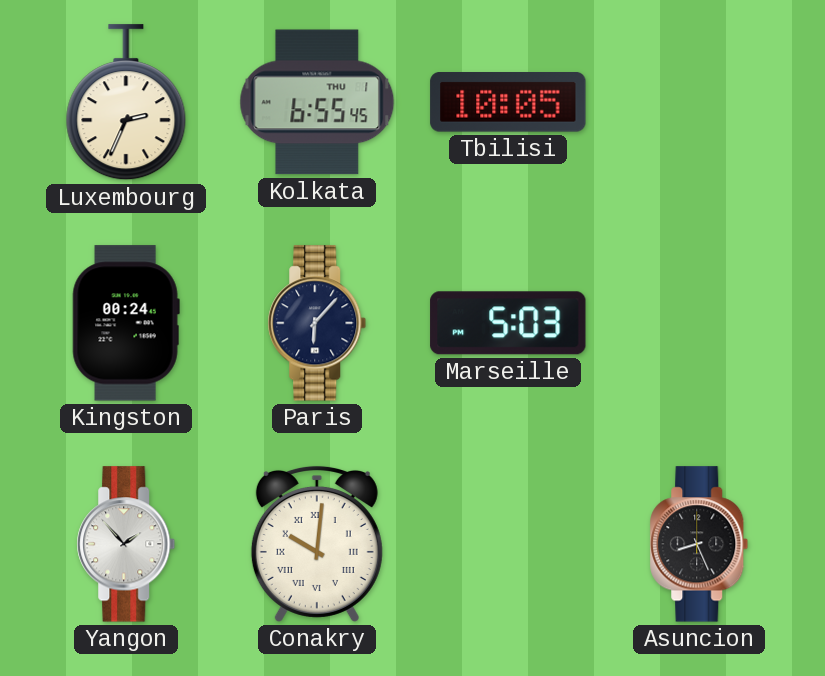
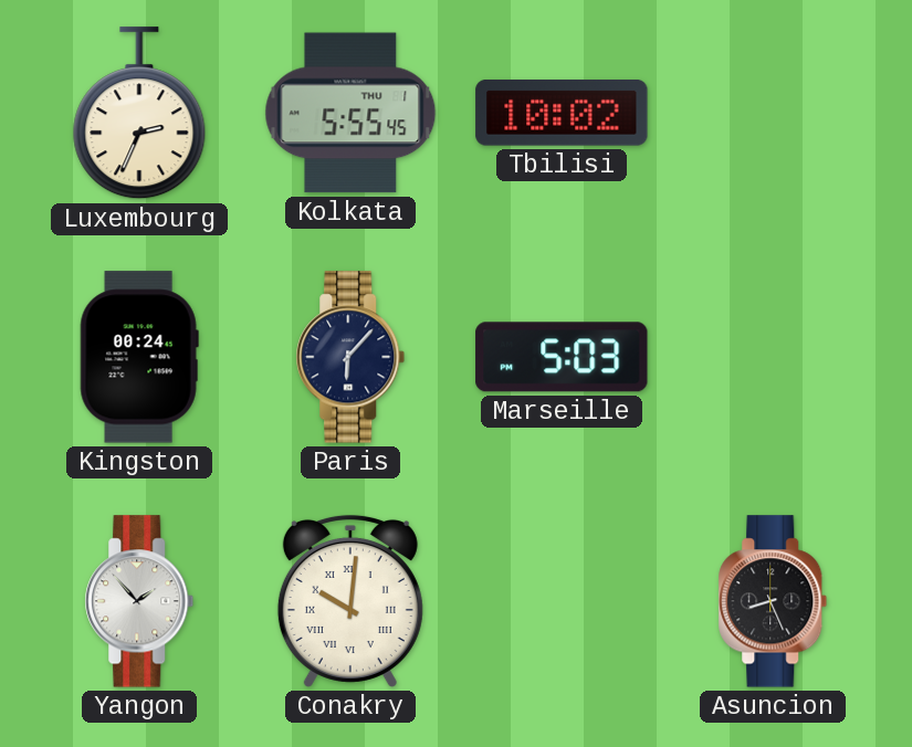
Kolkata: 6:55 -> 5:55
Tbilisi: 10:05 -> 10:02
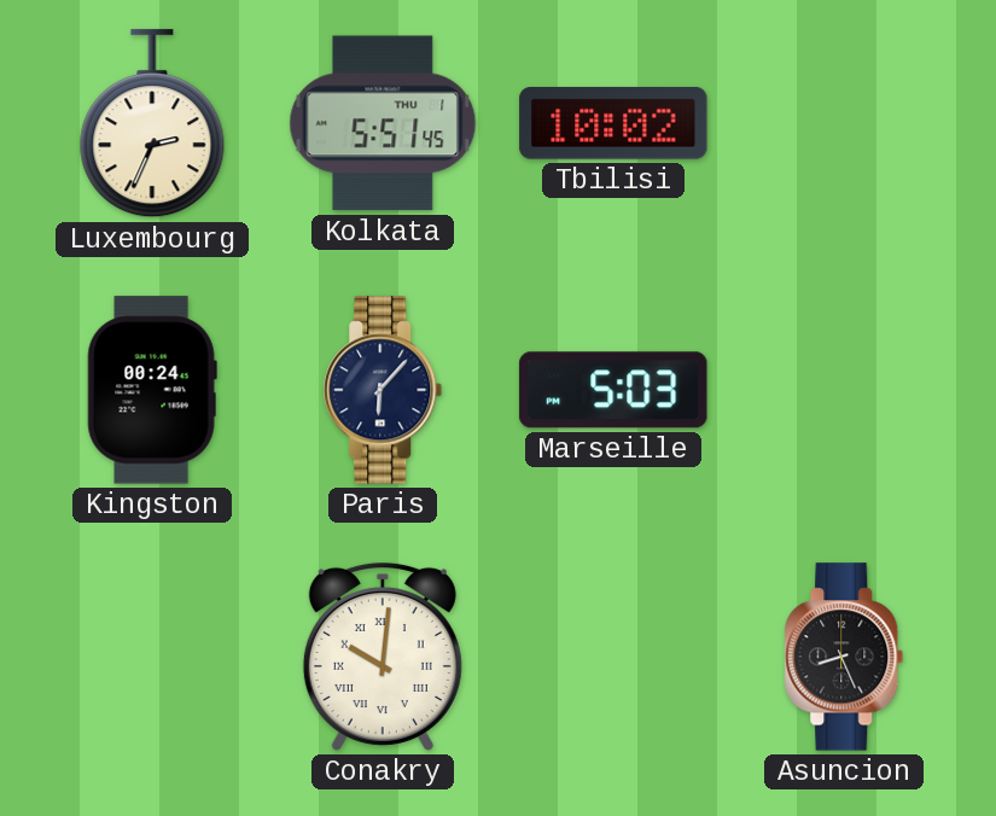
Kolkata: 5:55 -> 5:51
Yangon: 1:53 -> none
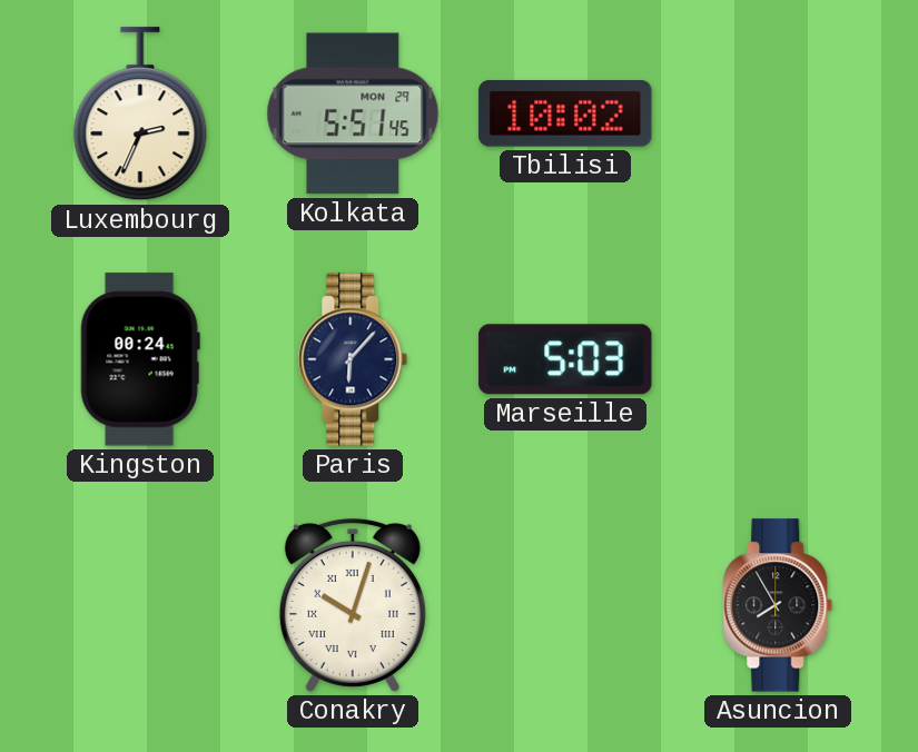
Kolkata date: THU 1 -> MON 29
Conakry: 10:01 -> 10:03
Asuncion: 8:26 -> 7:55
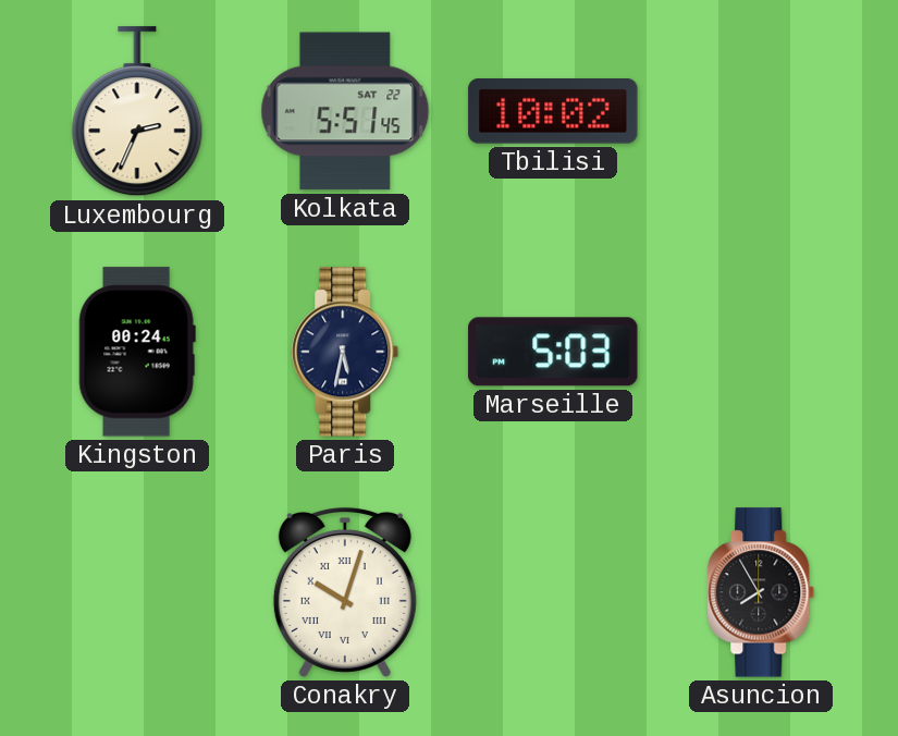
Kolkata date: MON 29 -> SAT 22
Paris: 6:07 -> 5:32
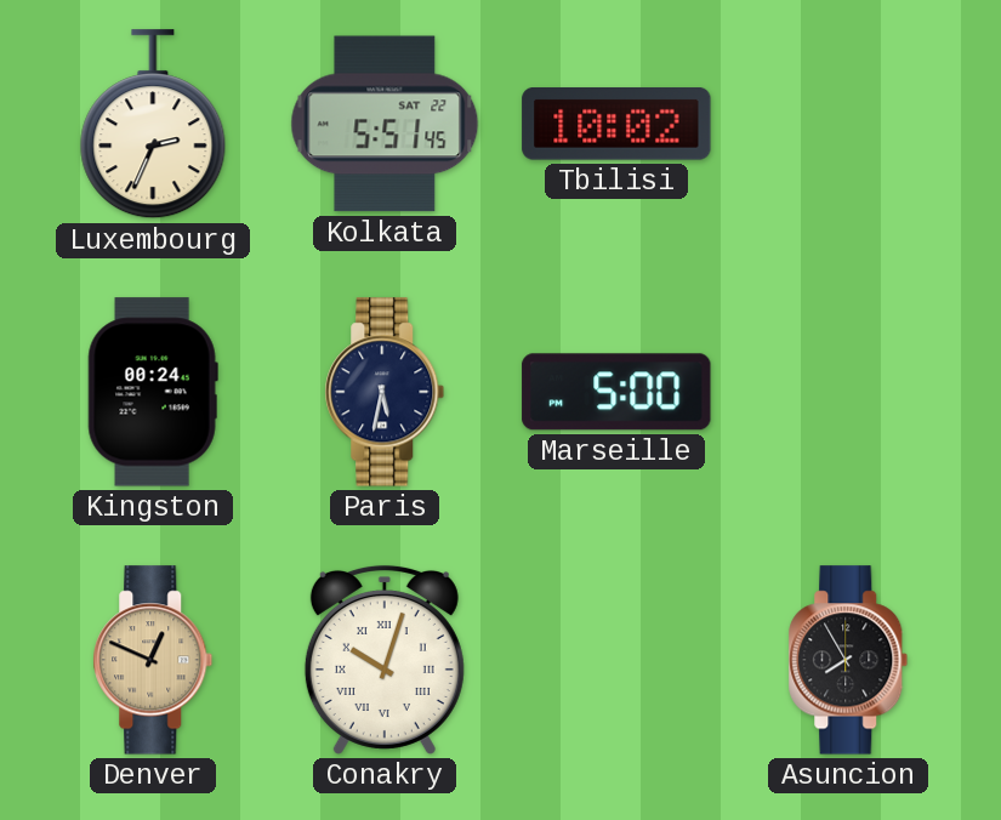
Marseille: 5:03 -> 5:00
Denver: none -> 12:49
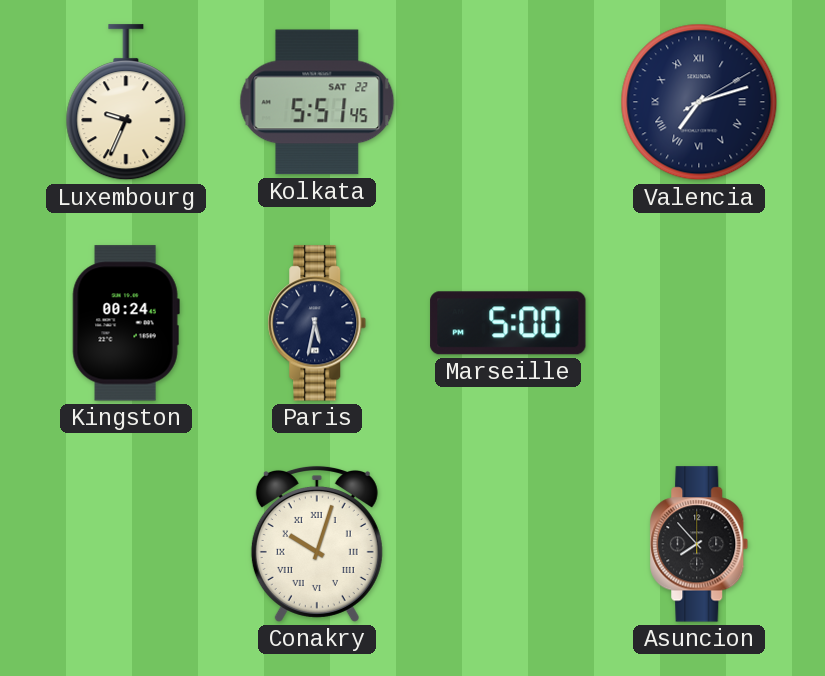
Luxembourg: 2:34 -> 9:34
Tbilisi: 10:02 -> none
Valencia: none -> 7:12
Denver: 12:49 -> none
Asuncion: 7:55 -> 7:53
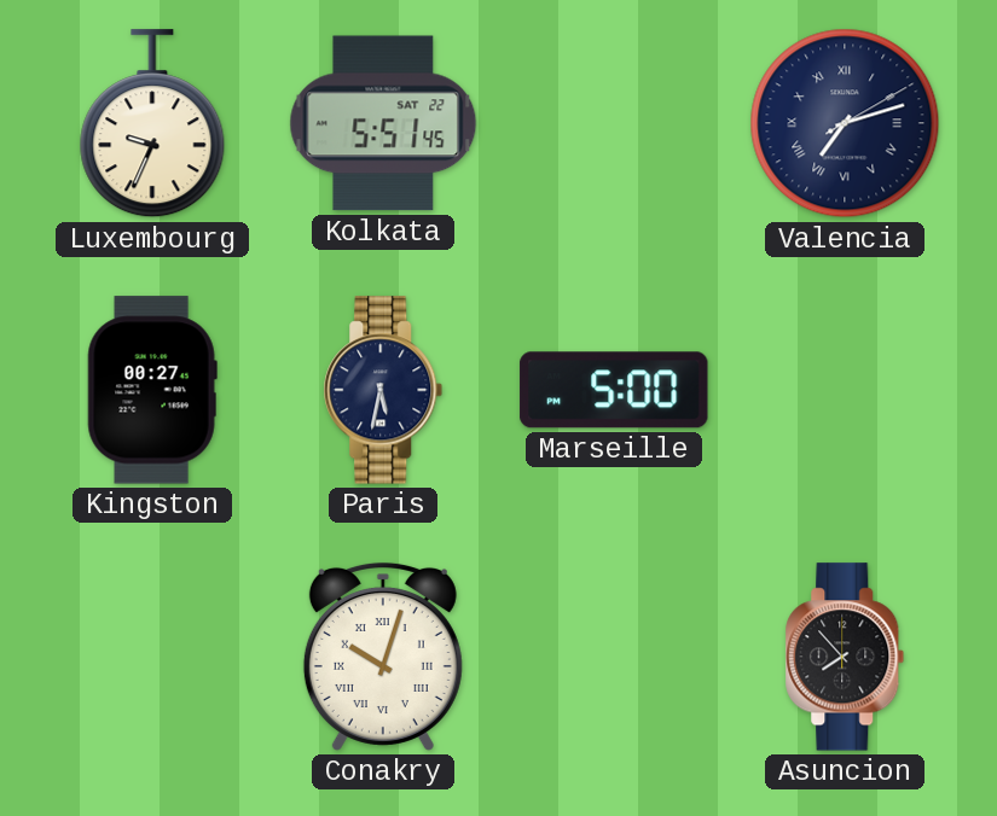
Kingston: 00:24 -> 00:27
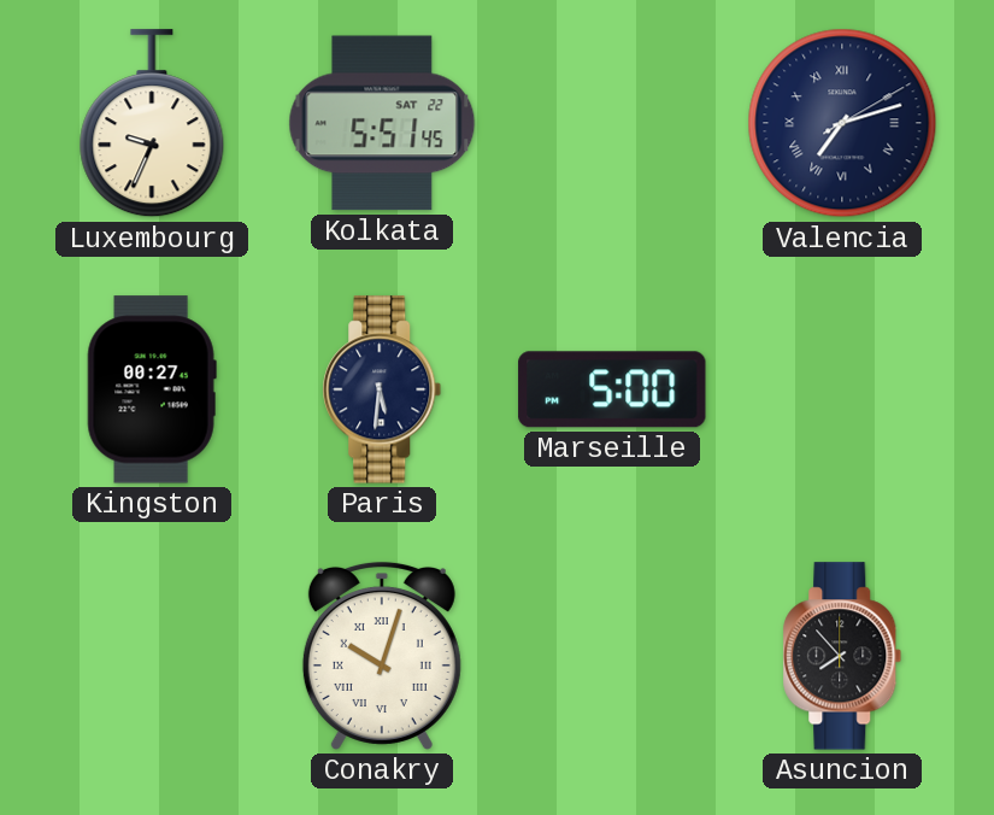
Paris: 5:32 -> 5:31
